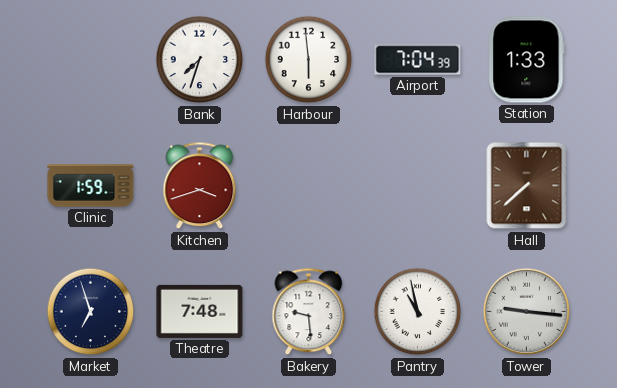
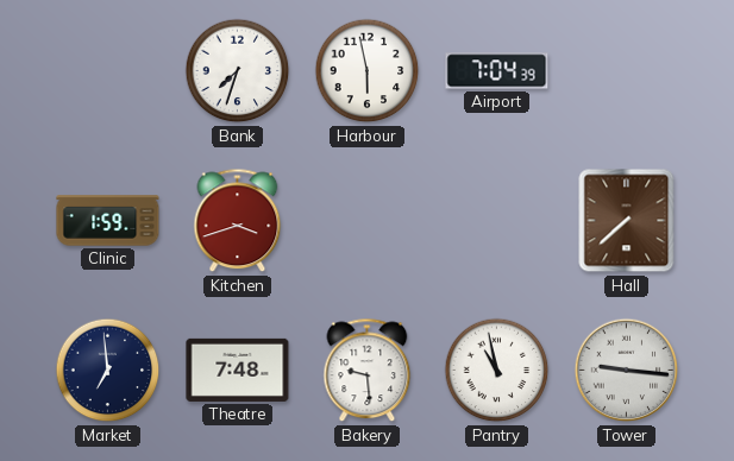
Harbour: 5:59 -> 5:58
Station: 1:33 -> none
Market: 6:57 -> 6:59
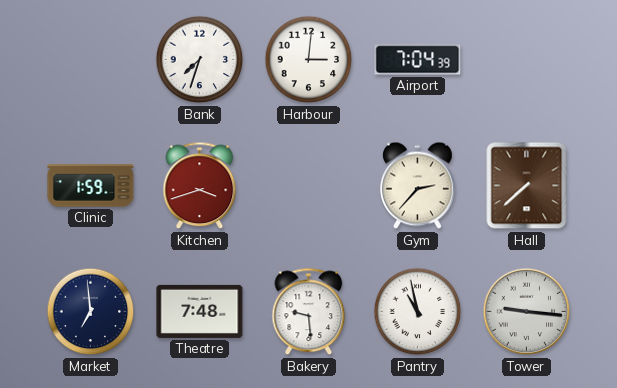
Harbour: 5:58 -> 3:01
Gym: none -> 2:37
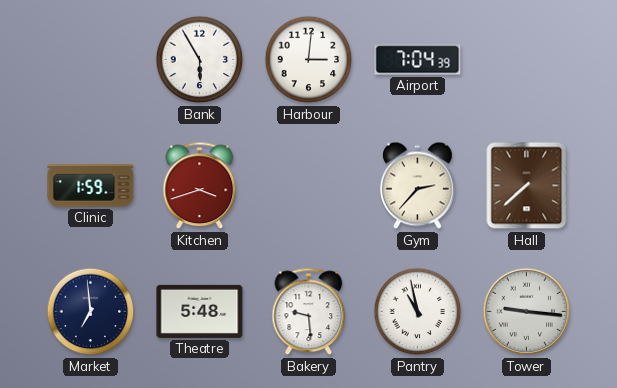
Bank: 7:33 -> 5:55
Theatre: 7:48 -> 5:48
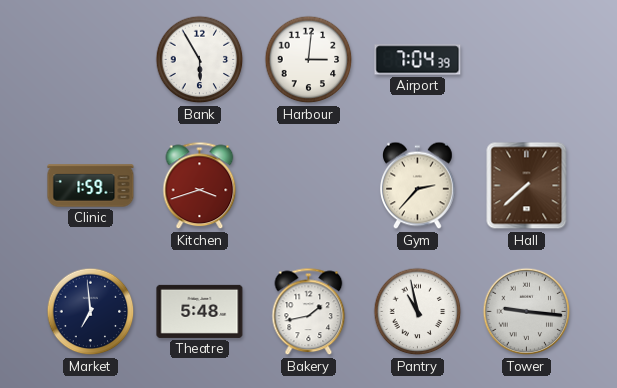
Bakery: 9:29 -> 1:43
